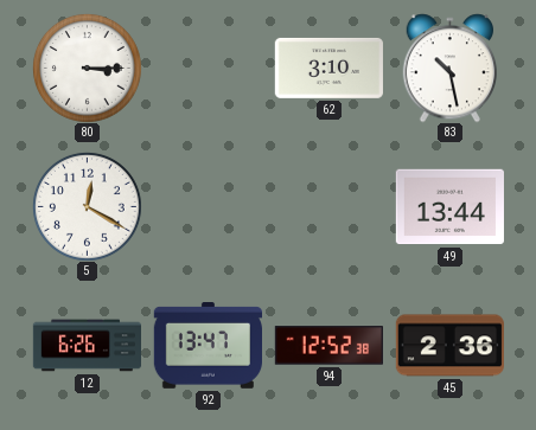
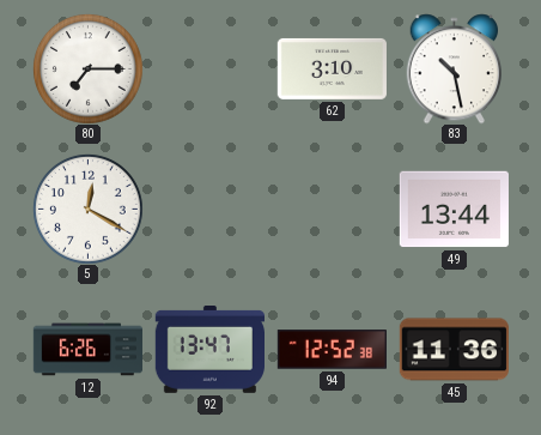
80: 3:15 -> 7:15
45: 2:36 -> 11:36
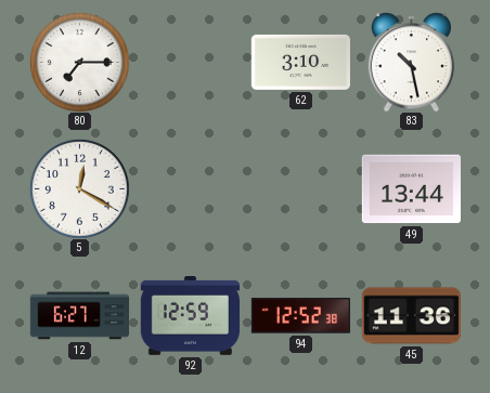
12: 6:26 -> 6:27
92: 13:47 -> 12:59
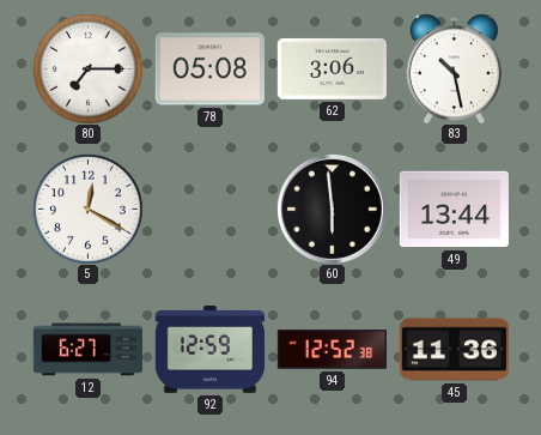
78: none -> 05:08
62: 3:10 -> 3:06
60: none -> 5:59
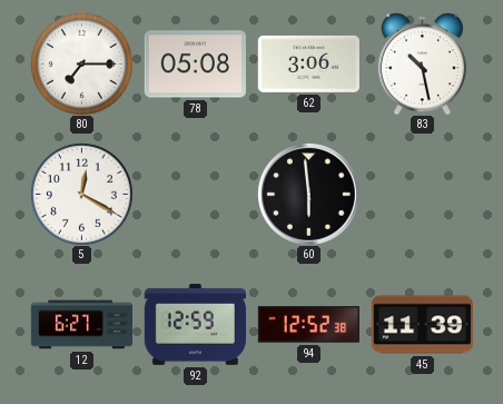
49: 13:44 -> none
45: 11:36 -> 11:39
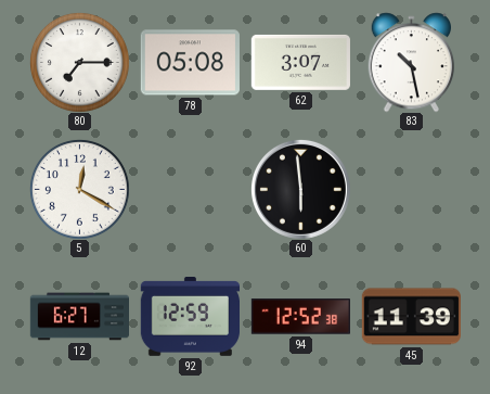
62: 3:06 -> 3:07
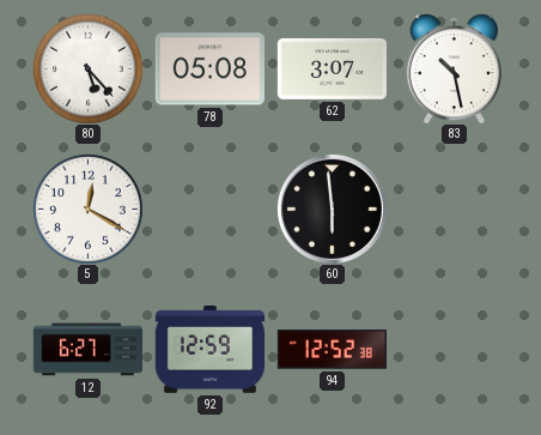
80: 7:15 -> 5:23
45: 11:39 -> none
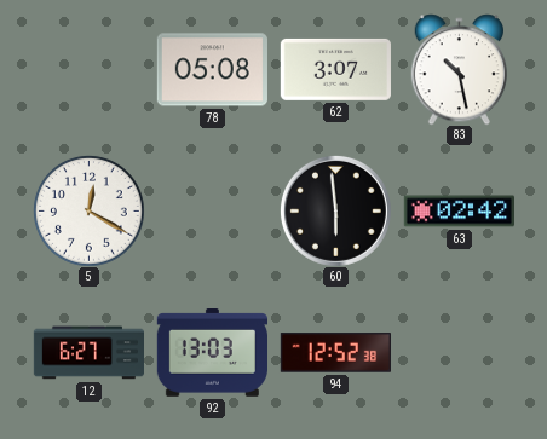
80: 5:23 -> none
63: none -> 02:42
92: 12:59 -> 13:03
